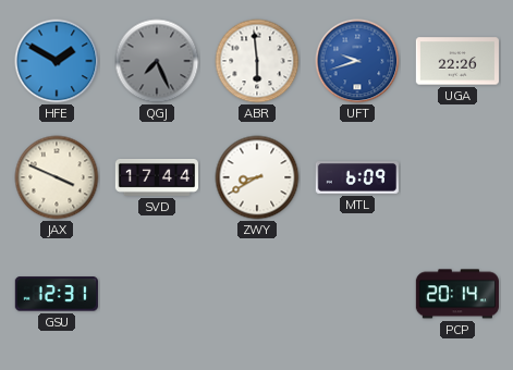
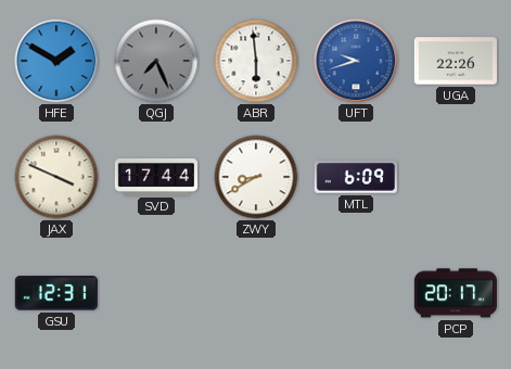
PCP: 20:14 -> 20:17
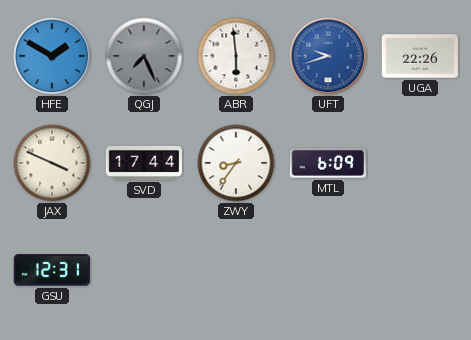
ZWY: 8:40 -> 8:36
PCP: 20:17 -> none
